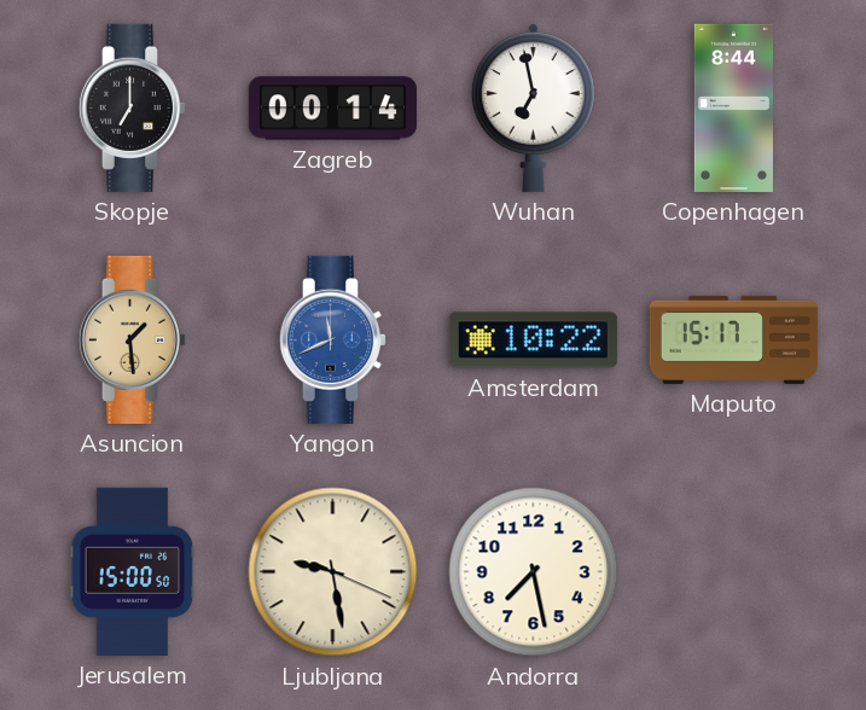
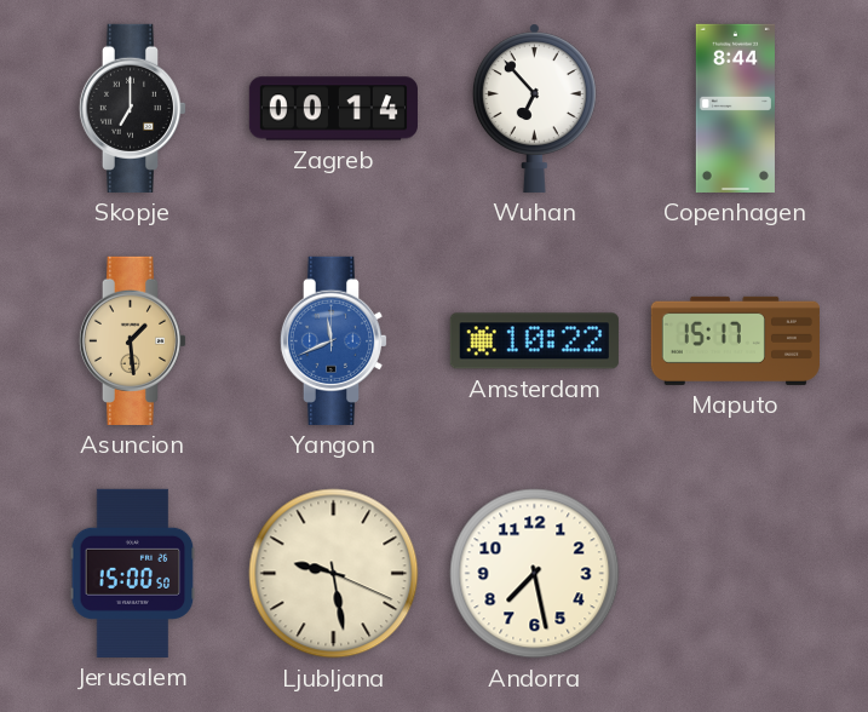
Wuhan: 6:58 -> 6:53
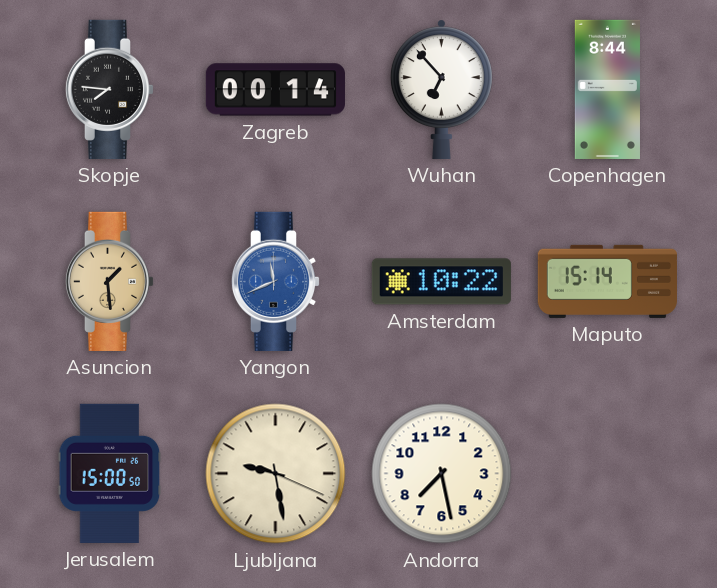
Skopje: 7:00 -> 7:46
Maputo: 15:17 -> 15:14
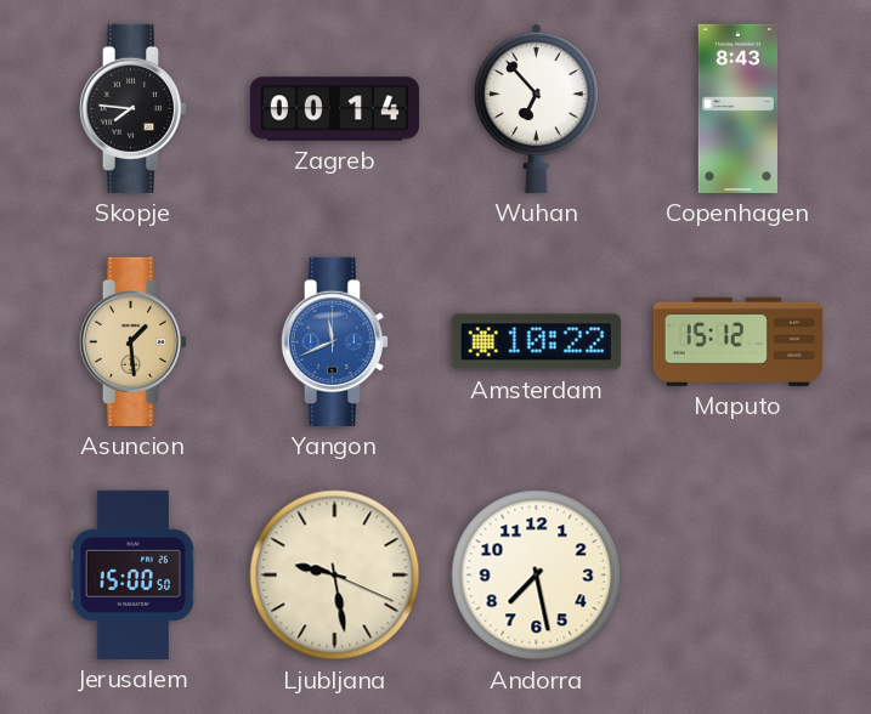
Copenhagen: 8:44 -> 8:43
Maputo: 15:14 -> 15:12
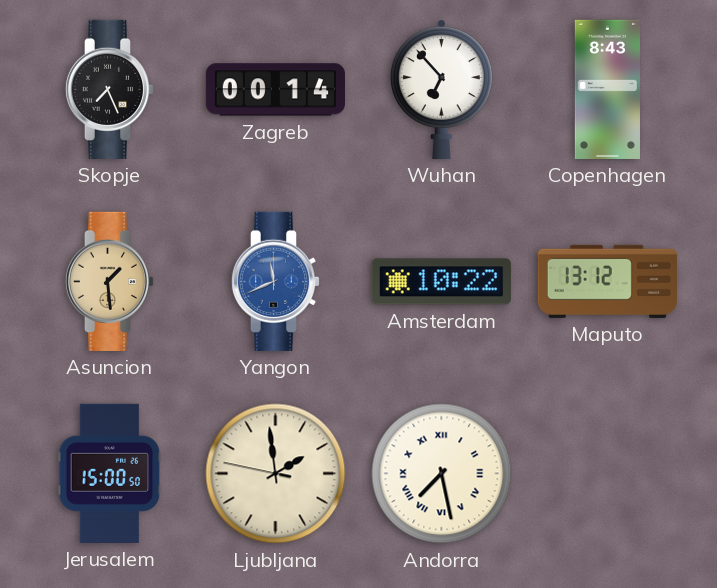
Skopje: 7:46 -> 7:26
Maputo: 15:12 -> 13:12
Ljubljana: 9:28 -> 1:58
Andorra numerals: Arabic -> Roman
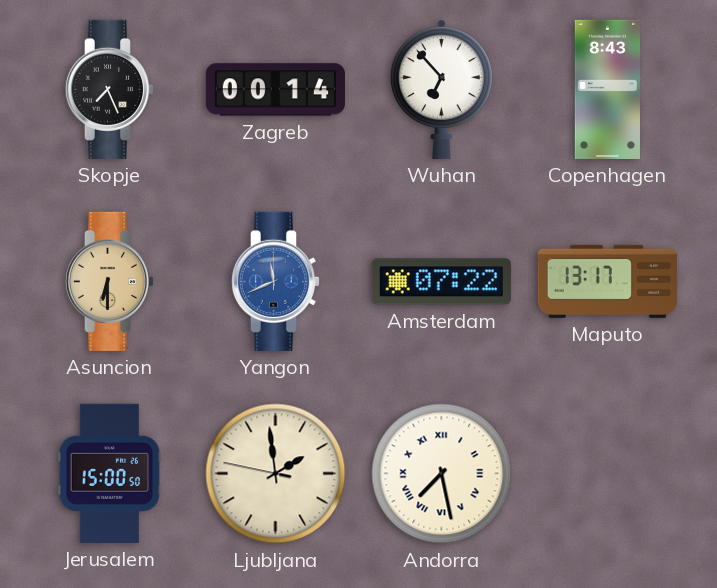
Asuncion: 1:29 -> 6:30
Amsterdam: 10:22 -> 07:22
Maputo: 13:12 -> 13:17
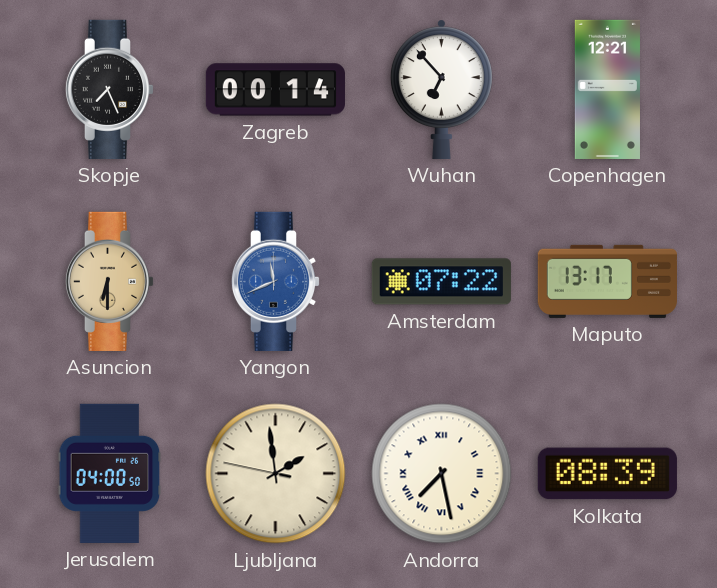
Copenhagen: 8:43 -> 12:21
Jerusalem: 15:00 -> 04:00
Kolkata: none -> 08:39
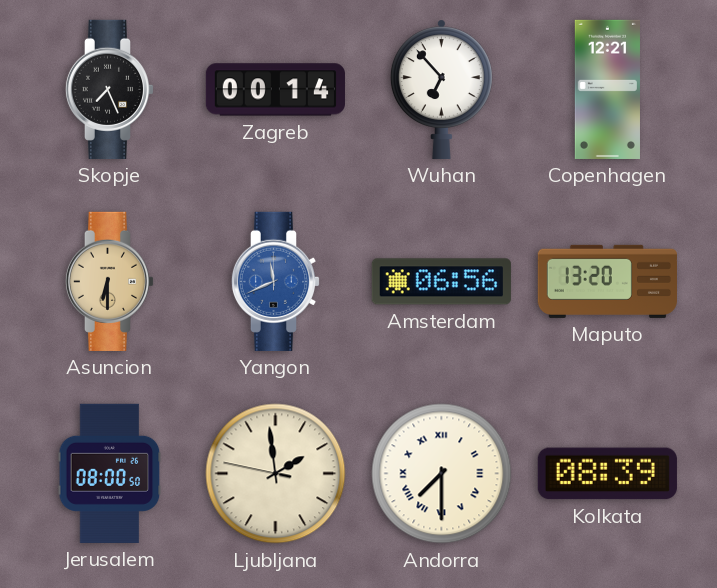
Amsterdam: 07:22 -> 06:56
Maputo: 13:17 -> 13:20
Jerusalem: 04:00 -> 08:00
Andorra: 7:28 -> 7:30
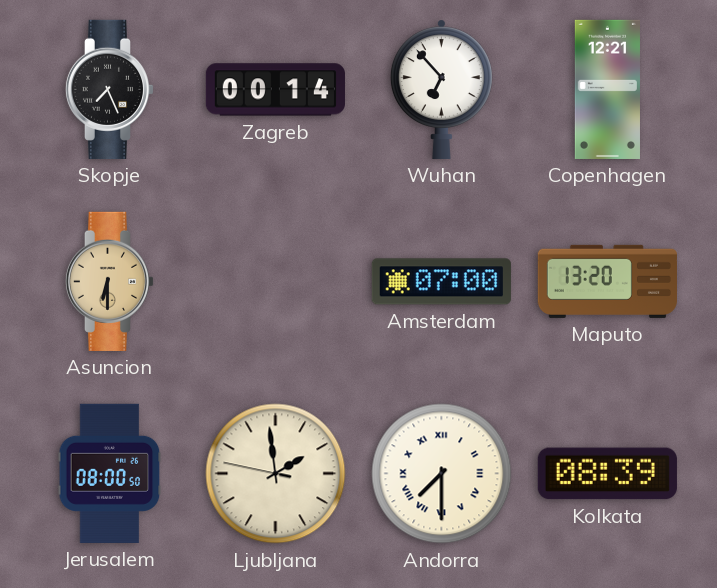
Yangon: 11:41 -> none
Amsterdam: 06:56 -> 07:00
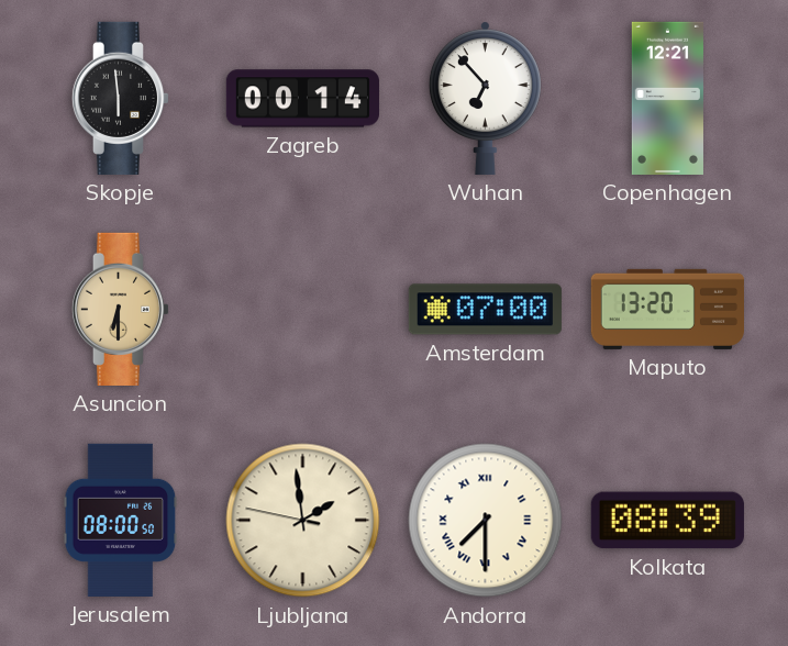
Skopje: 7:26 -> 5:59
